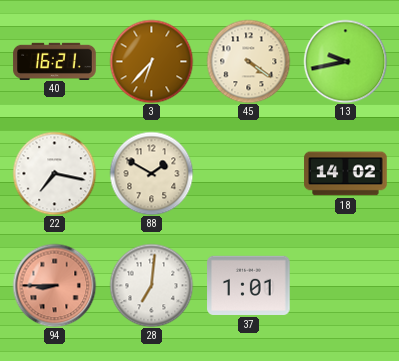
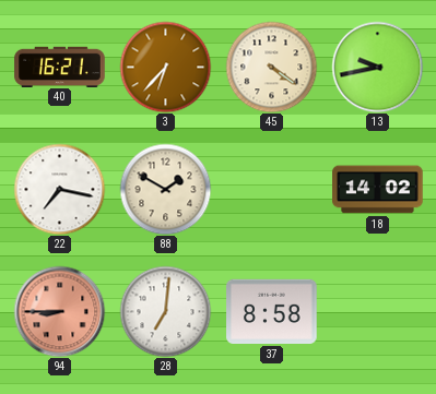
37: 1:01 -> 8:58
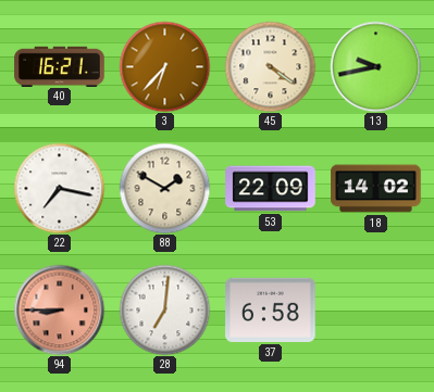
53: none -> 22:09
37: 8:58 -> 6:58
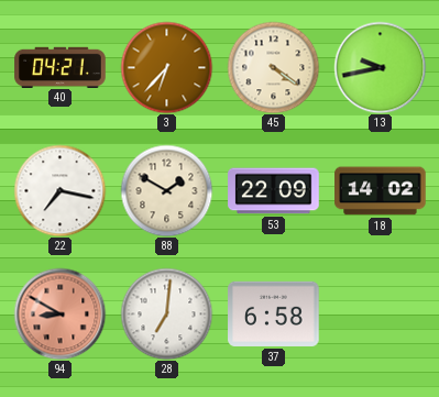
40: 16:21 -> 04:21
94: 8:45 -> 8:50
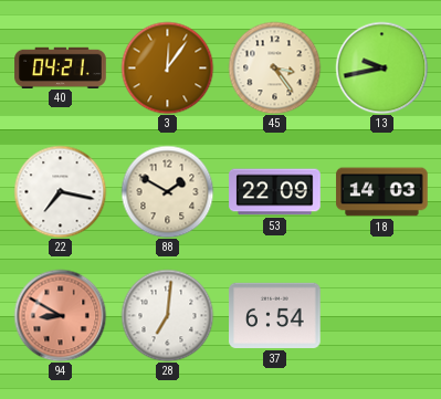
3: 6:37 -> 12:06
45: 4:21 -> 3:24
18: 14:02 -> 14:03
37: 6:58 -> 6:54
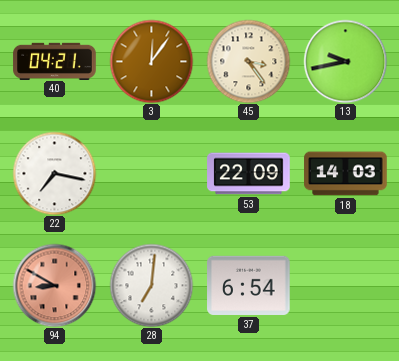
88: 1:50 -> none
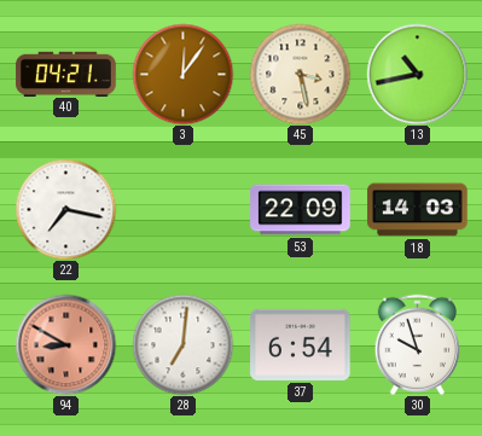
45: 3:24 -> 3:28
13: 9:43 -> 10:43
30: none -> 9:57
